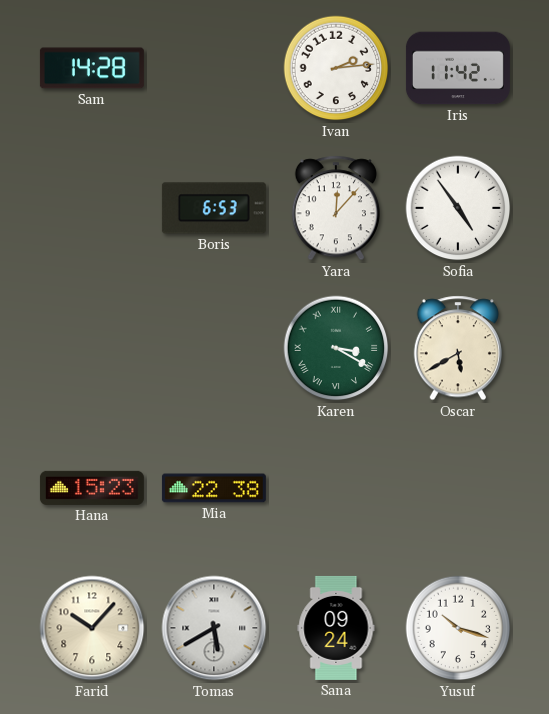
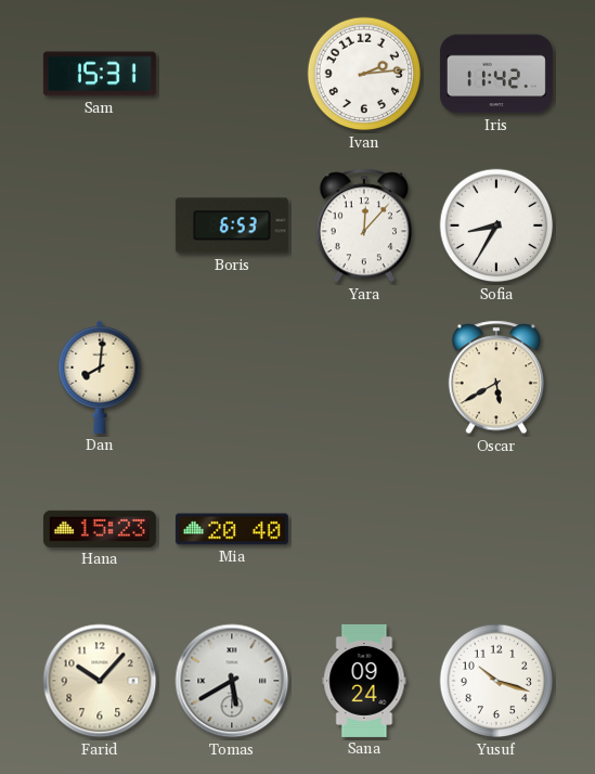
Sam: 14:28 -> 15:31
Sofia: 4:54 -> 8:35
Dan: none -> 8:01
Karen: 3:20 -> none
Mia: 22:38 -> 20:40
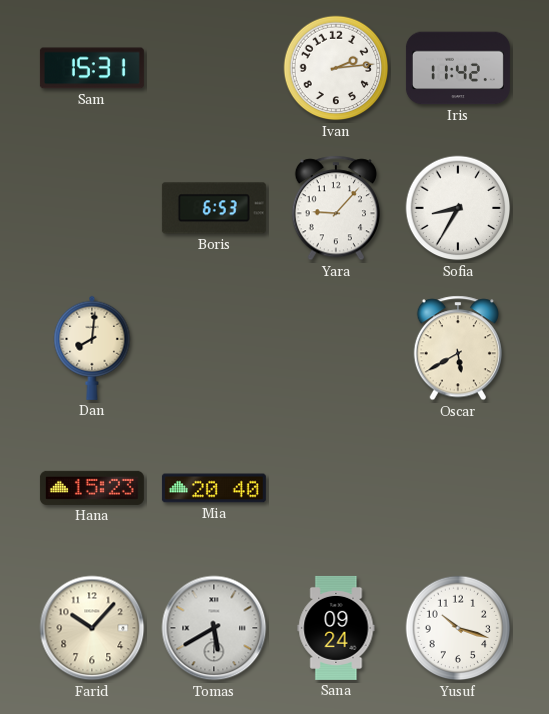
Yara: 12:07 -> 9:07
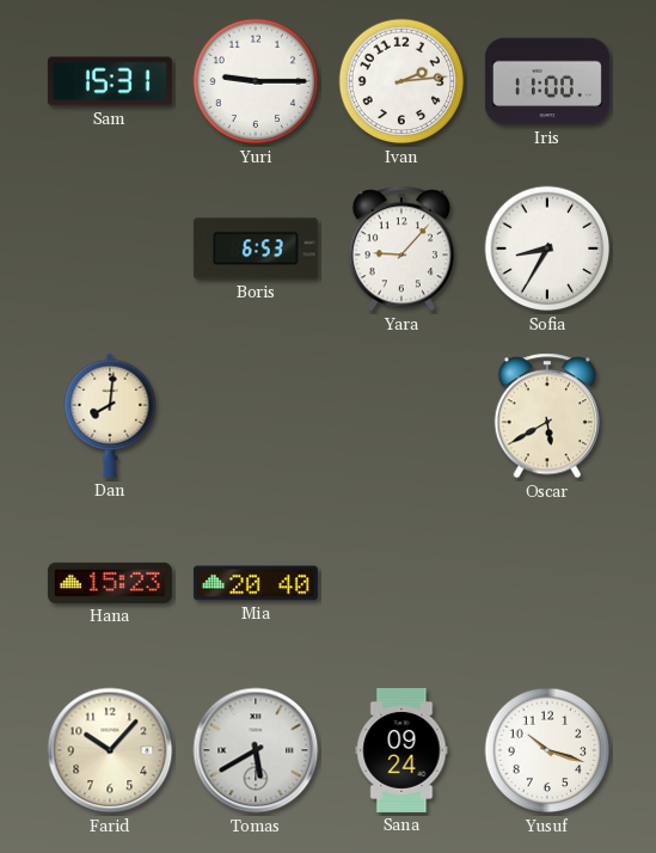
Yuri: none -> 9:15
Iris: 11:42 -> 11:00
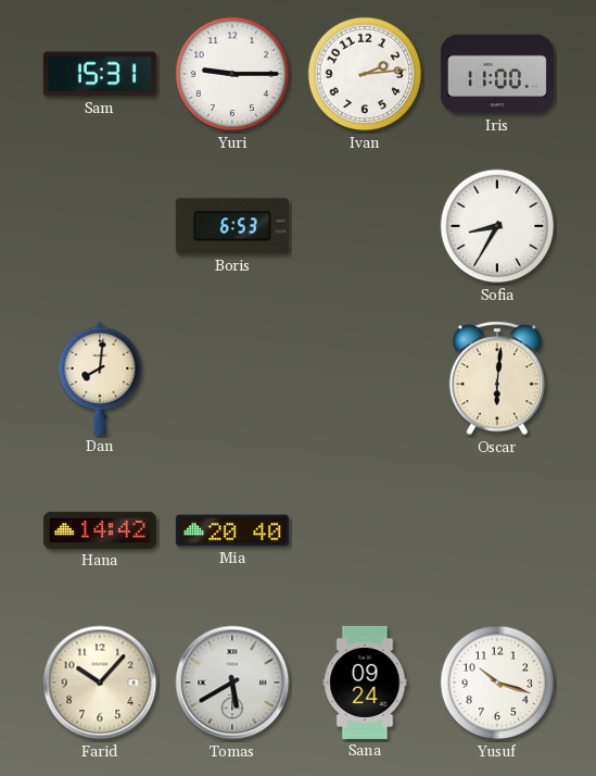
Yara: 9:07 -> none
Oscar: 5:40 -> 6:01
Hana: 15:23 -> 14:42
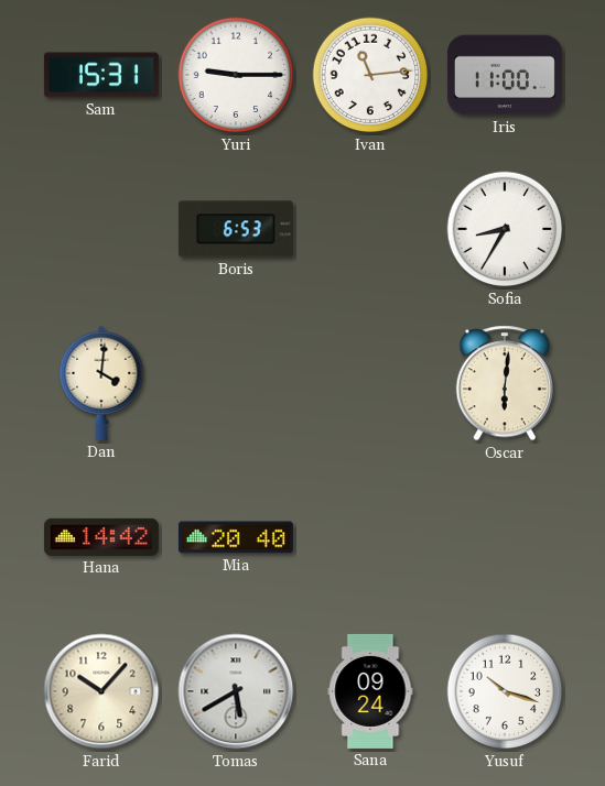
Ivan: 2:14 -> 11:14
Dan: 8:01 -> 4:01
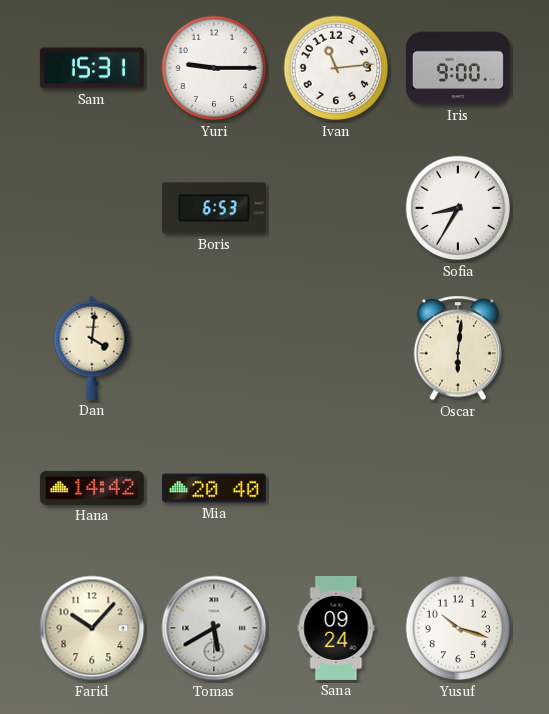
Iris: 11:00 -> 9:00
